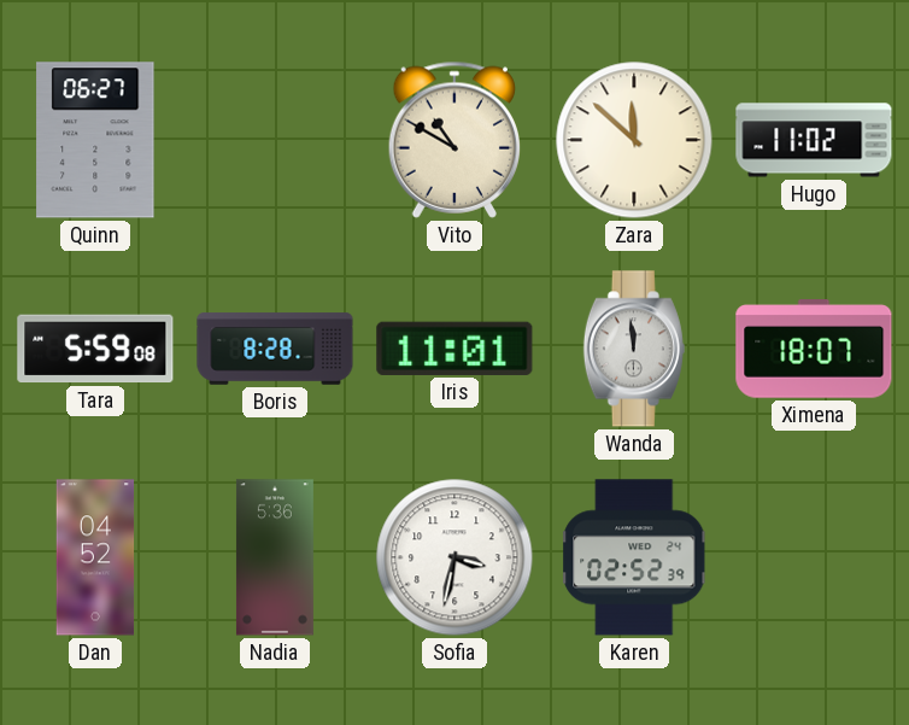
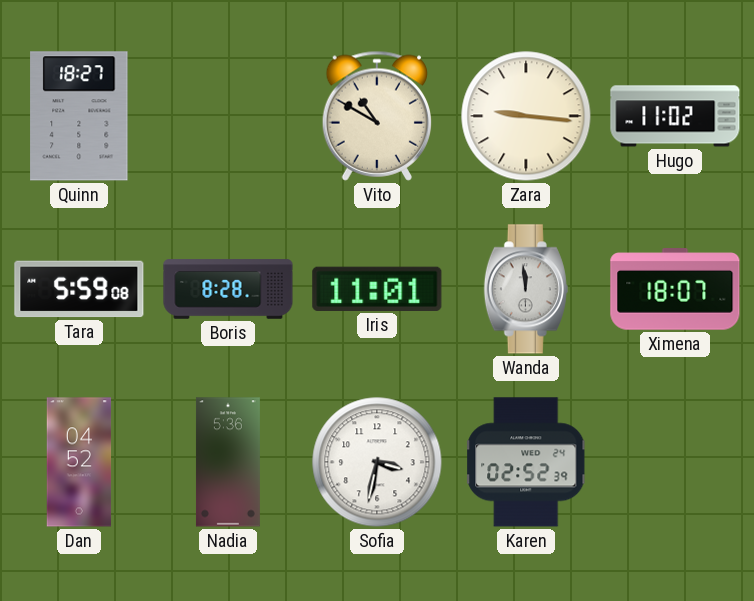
Quinn: 06:27 -> 18:27
Zara: 11:52 -> 9:16
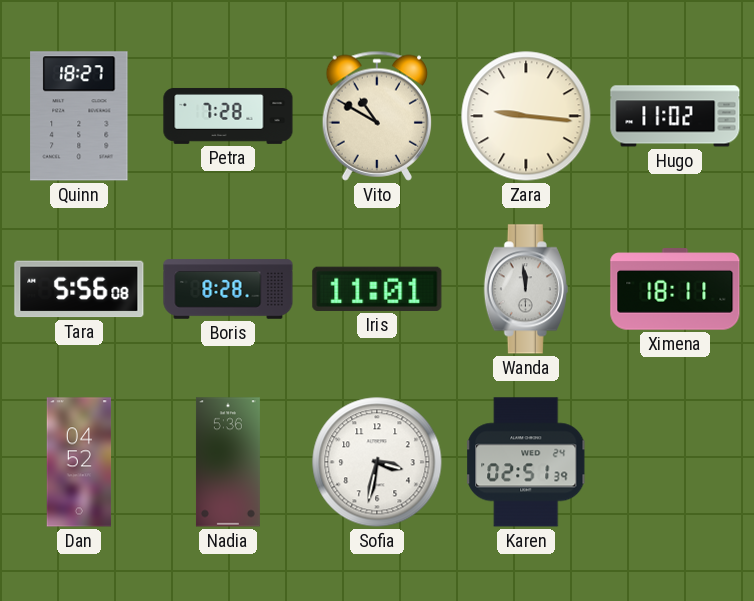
Petra: none -> 7:28
Tara: 5:59 -> 5:56
Ximena: 18:07 -> 18:11
Karen: 02:52 -> 02:51
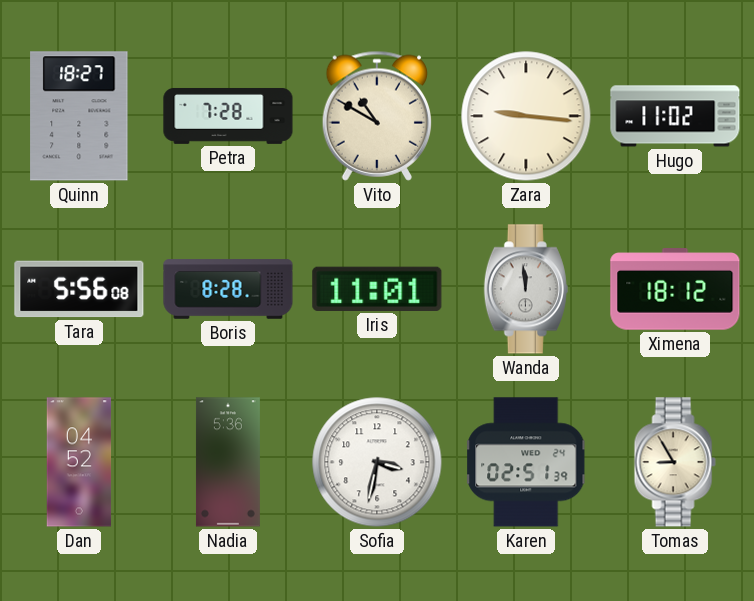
Ximena: 18:11 -> 18:12
Tomas: none -> 8:55
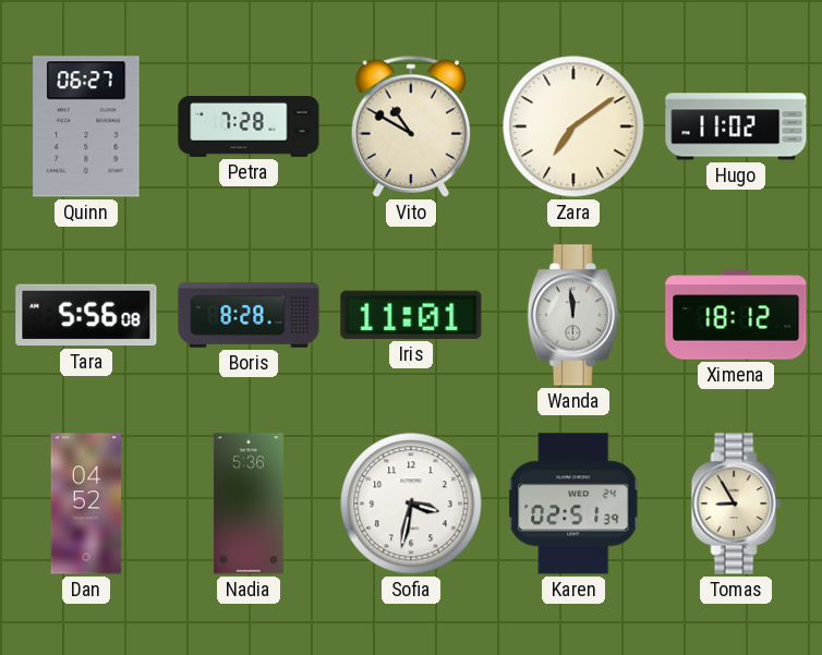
Quinn: 18:27 -> 06:27
Zara: 9:16 -> 7:09
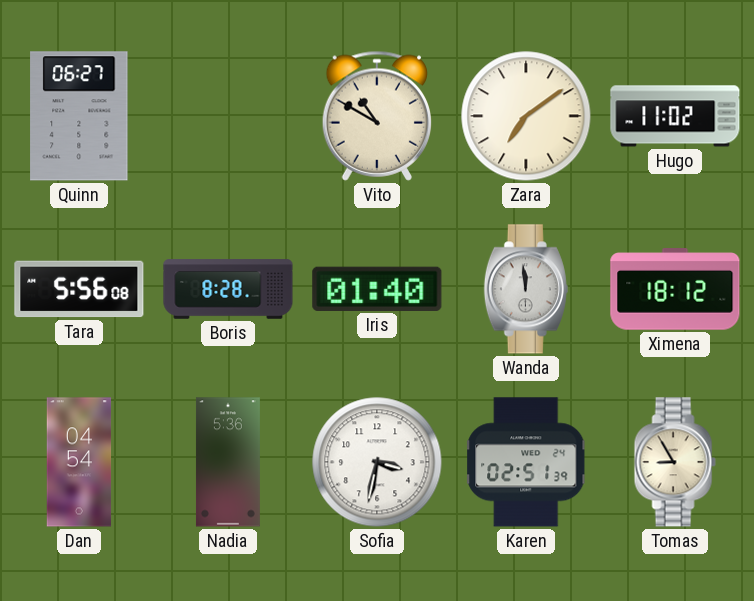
Petra: 7:28 -> none
Iris: 11:01 -> 01:40
Dan: 04:52 -> 04:54
